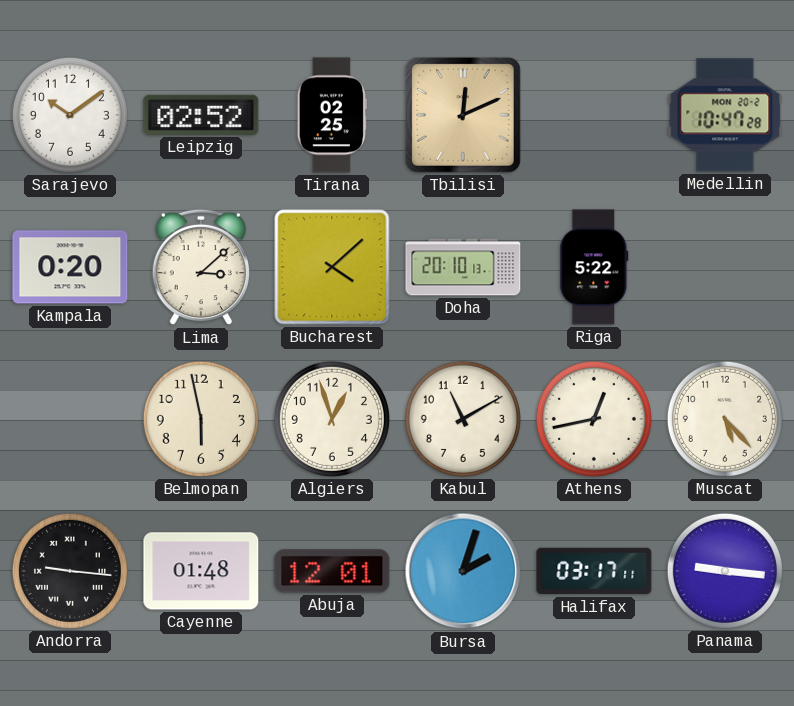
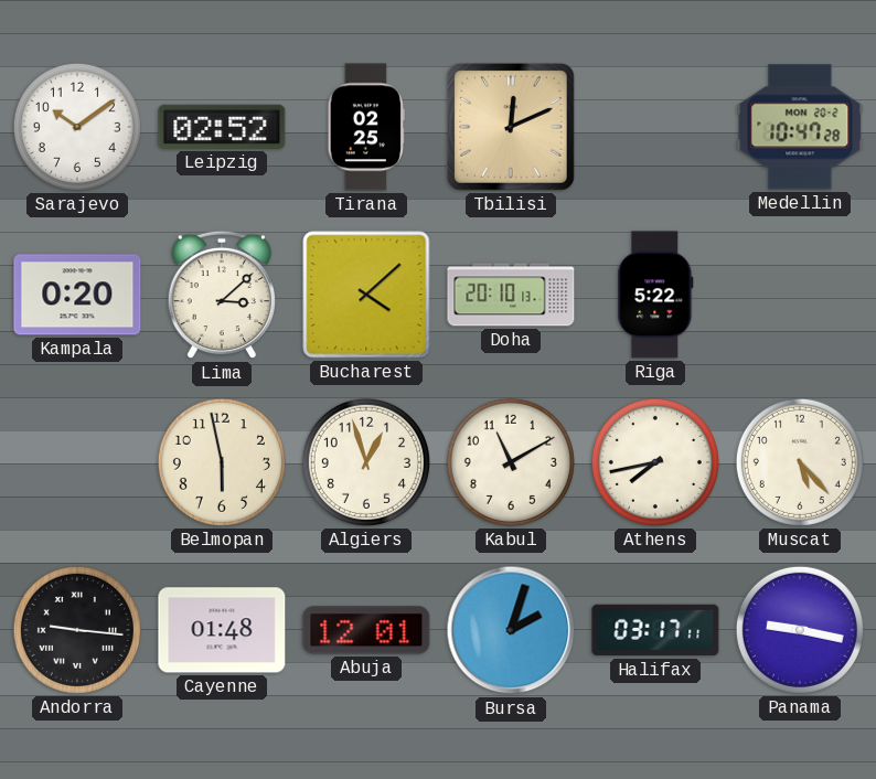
Athens: 12:43 -> 7:43
Panama: 9:16 -> 9:17
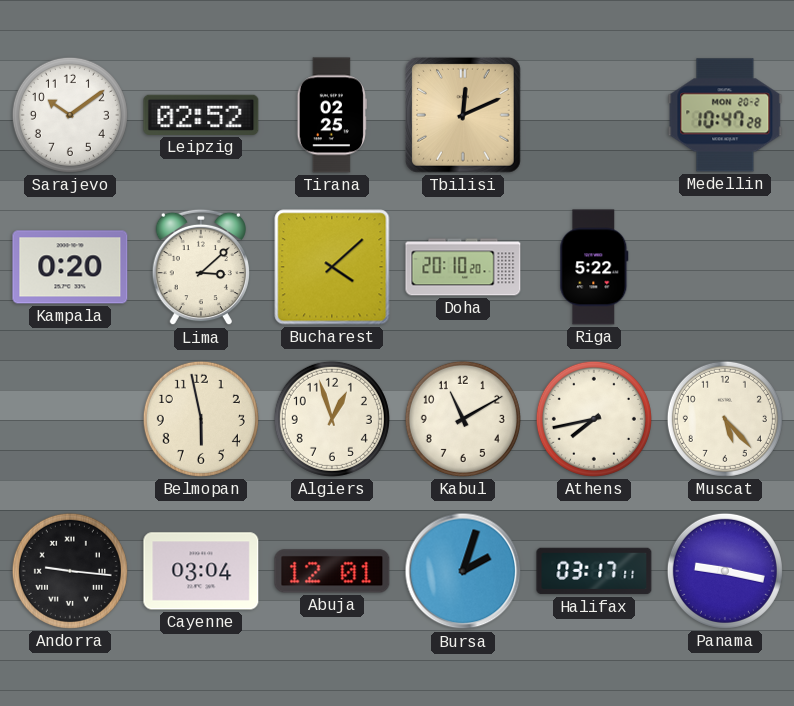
Doha: 20:10:13 -> 20:10:20
Cayenne: 01:48 -> 03:04
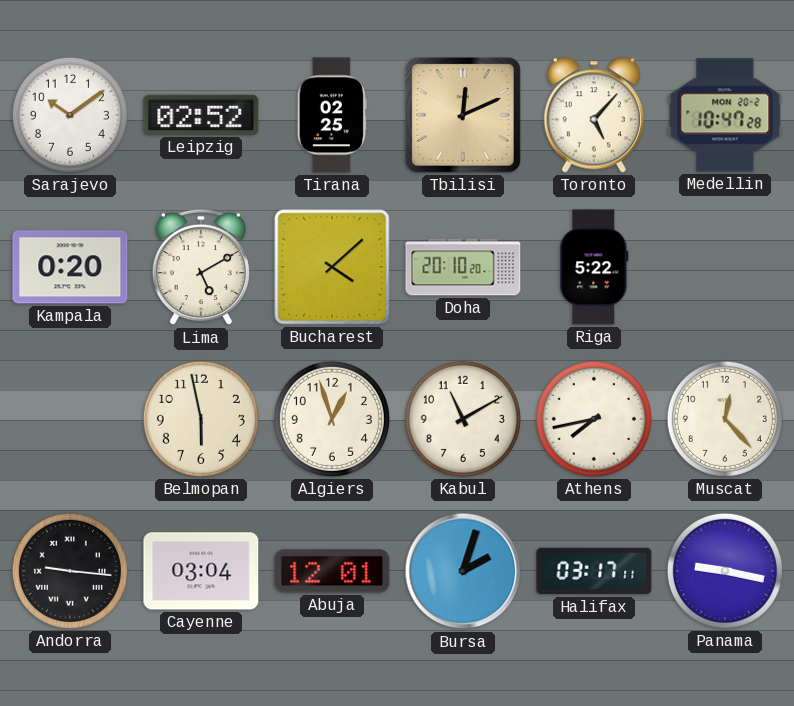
Toronto: none -> 5:07
Lima: 3:08 -> 5:10
Muscat: 5:23 -> 12:23
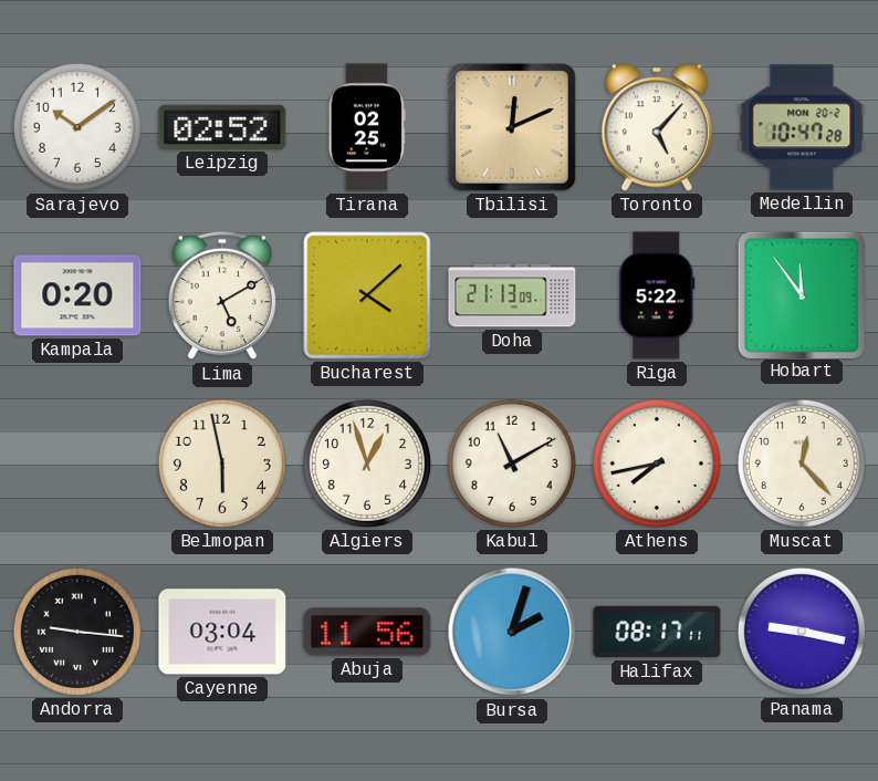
Doha: 20:10 -> 21:13
Hobart: none -> 11:54
Abuja: 12:01 -> 11:56
Halifax: 03:17 -> 08:17
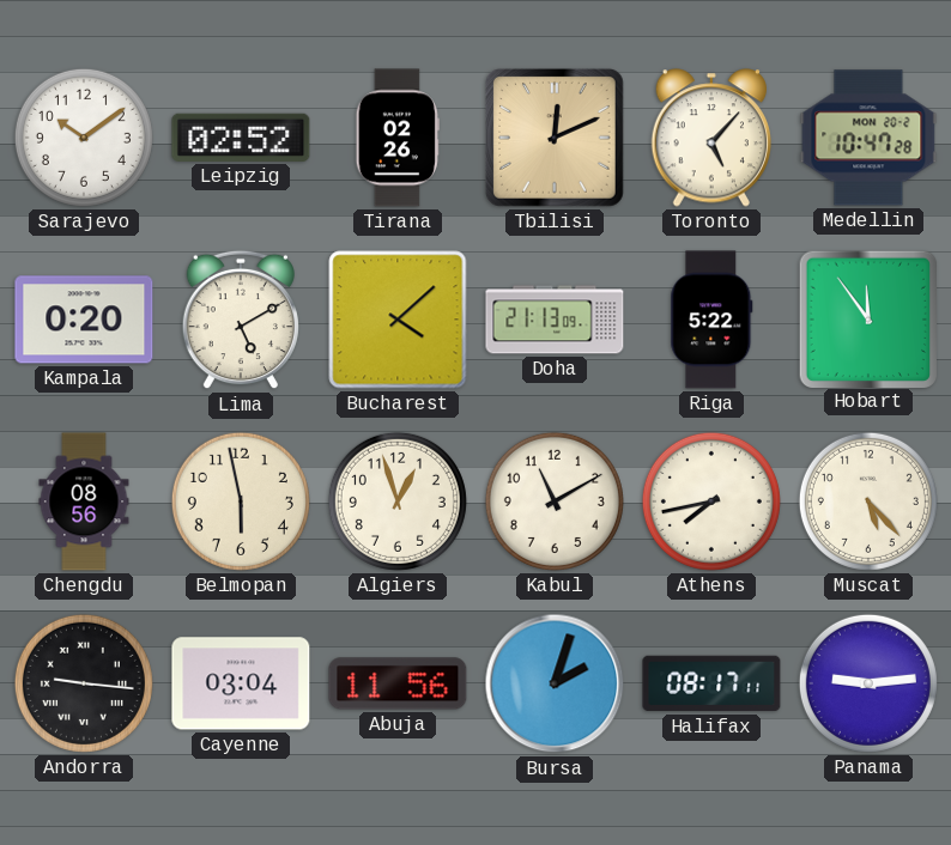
Tirana: 02:25 -> 02:26
Chengdu: none -> 08:56
Muscat: 12:23 -> 5:23
Panama: 9:17 -> 9:14
